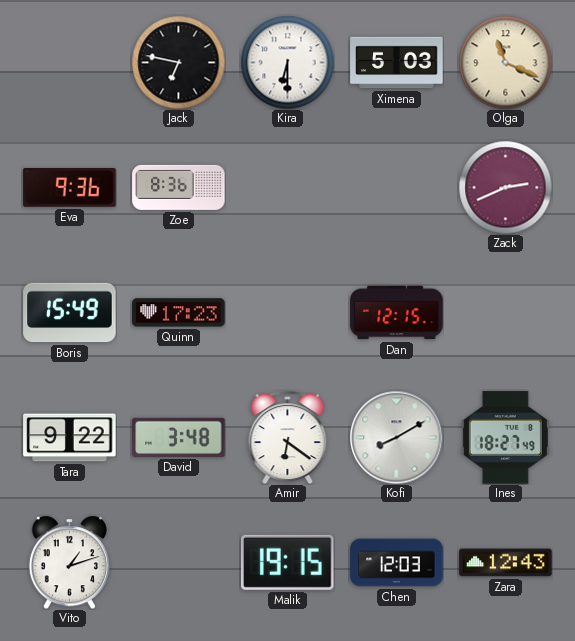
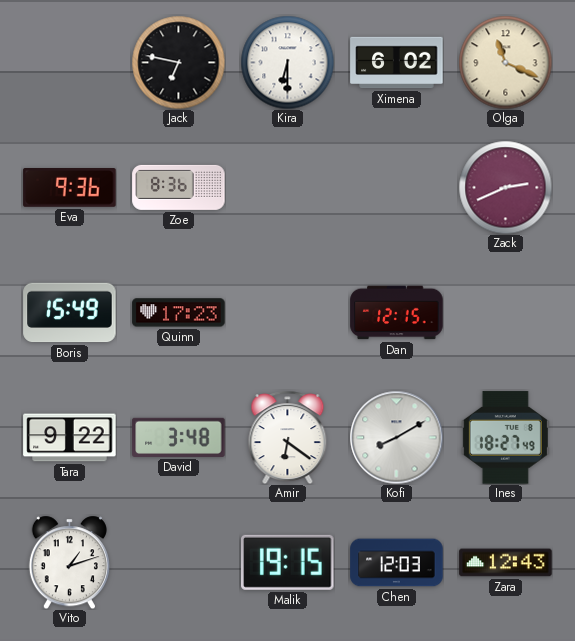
Ximena: 5:03 -> 6:02
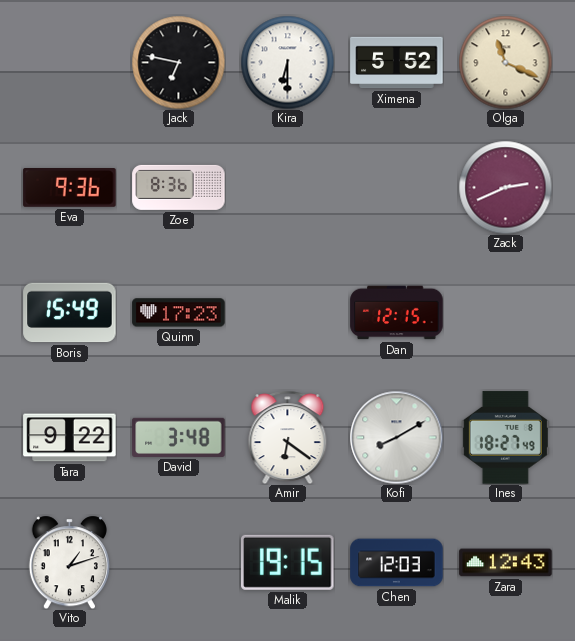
Ximena: 6:02 -> 5:52
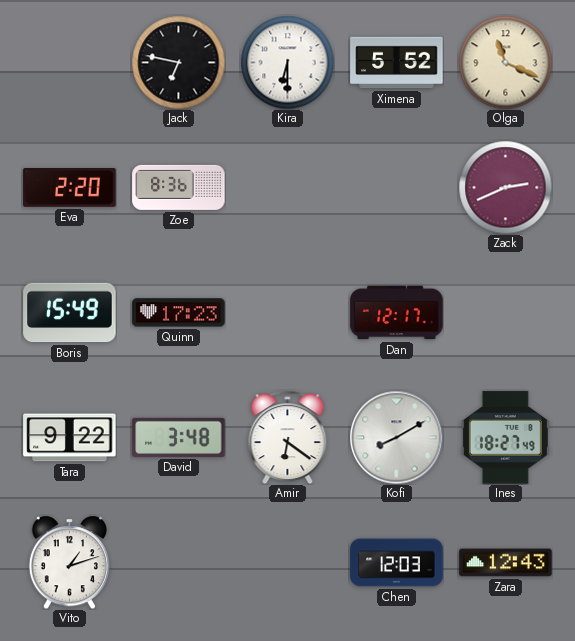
Eva: 9:36 -> 2:20
Dan: 12:15 -> 12:17
Malik: 19:15 -> none
